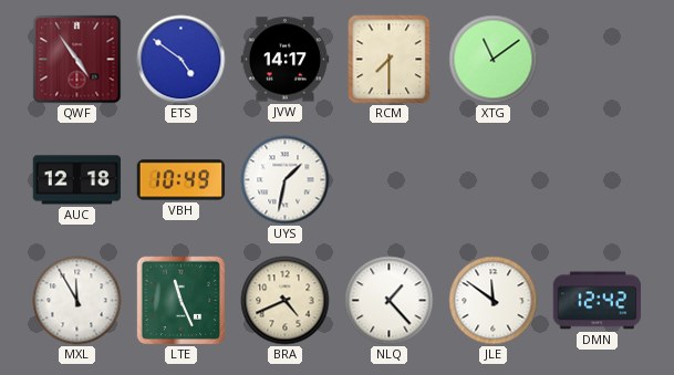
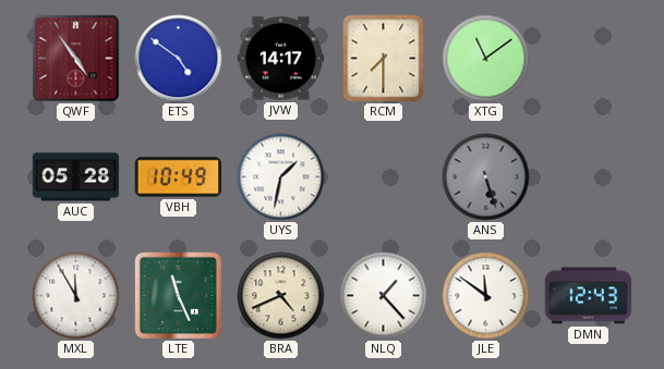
AUC: 12:18 -> 05:28
ANS: none -> 5:27
DMN: 12:42 -> 12:43
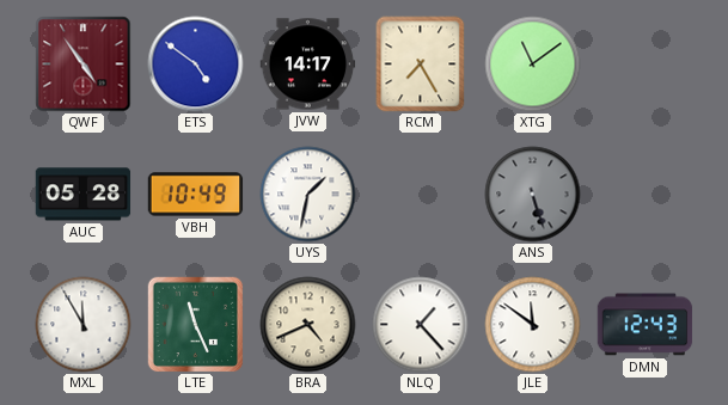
RCM: 7:30 -> 7:25
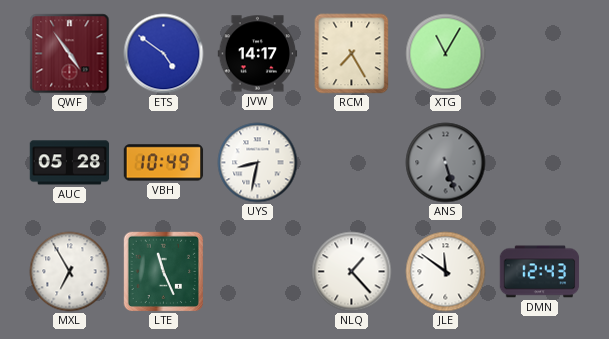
XTG: 11:09 -> 11:05
UYS: 1:32 -> 8:32
MXL: 11:55 -> 6:55
BRA: 4:41 -> none
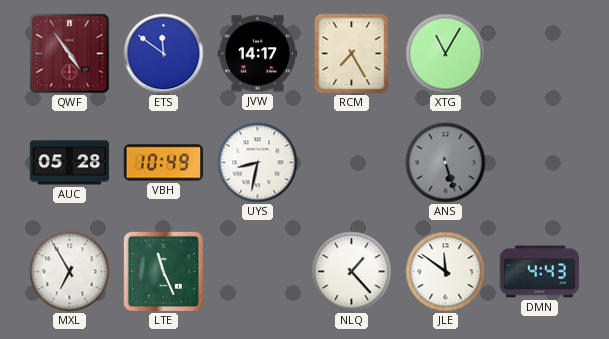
ETS: 4:51 -> 11:51
DMN: 12:43 -> 4:43
